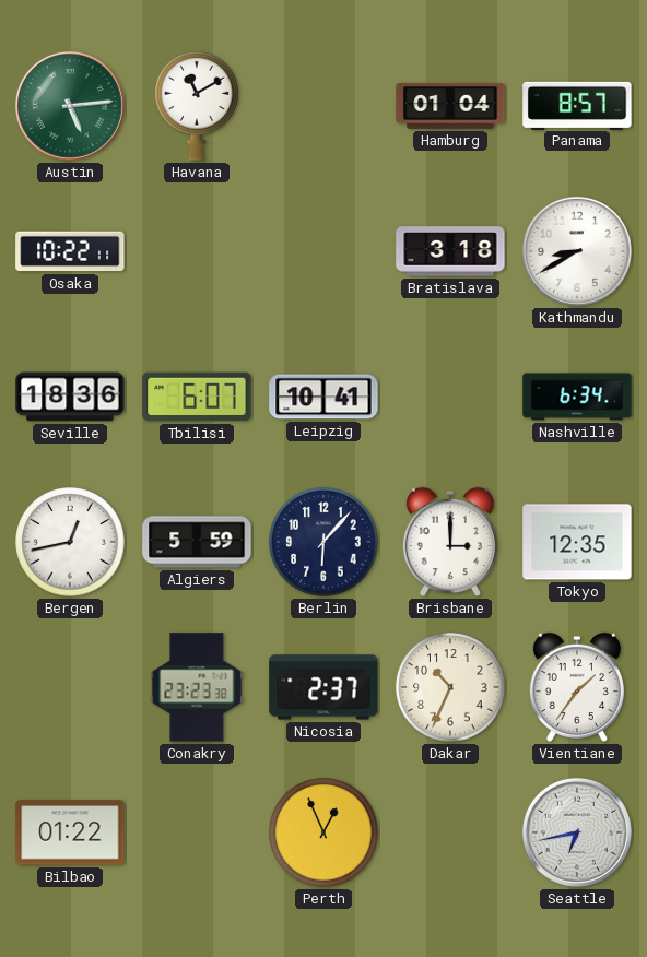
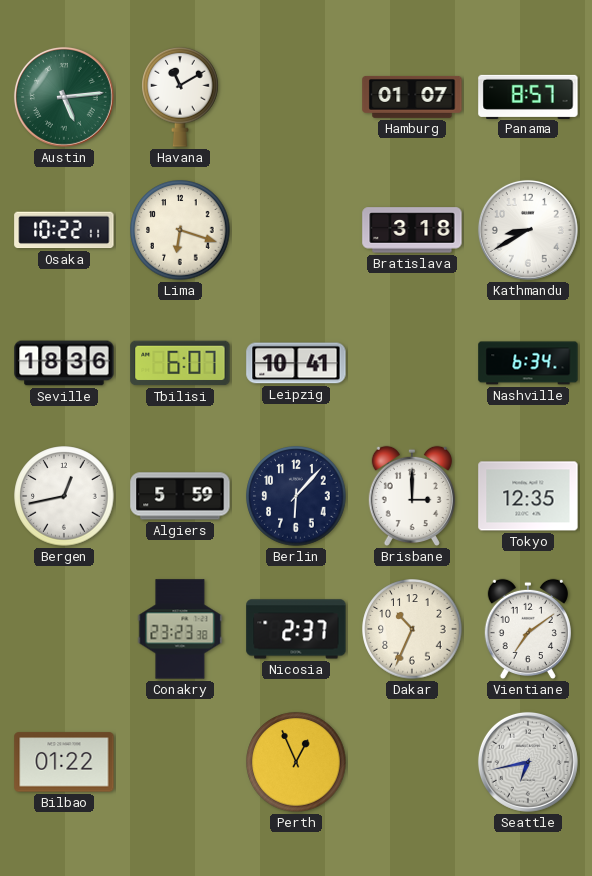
Hamburg: 01:04 -> 01:07
Lima: none -> 6:18
Vientiane: 1:36 -> 7:09
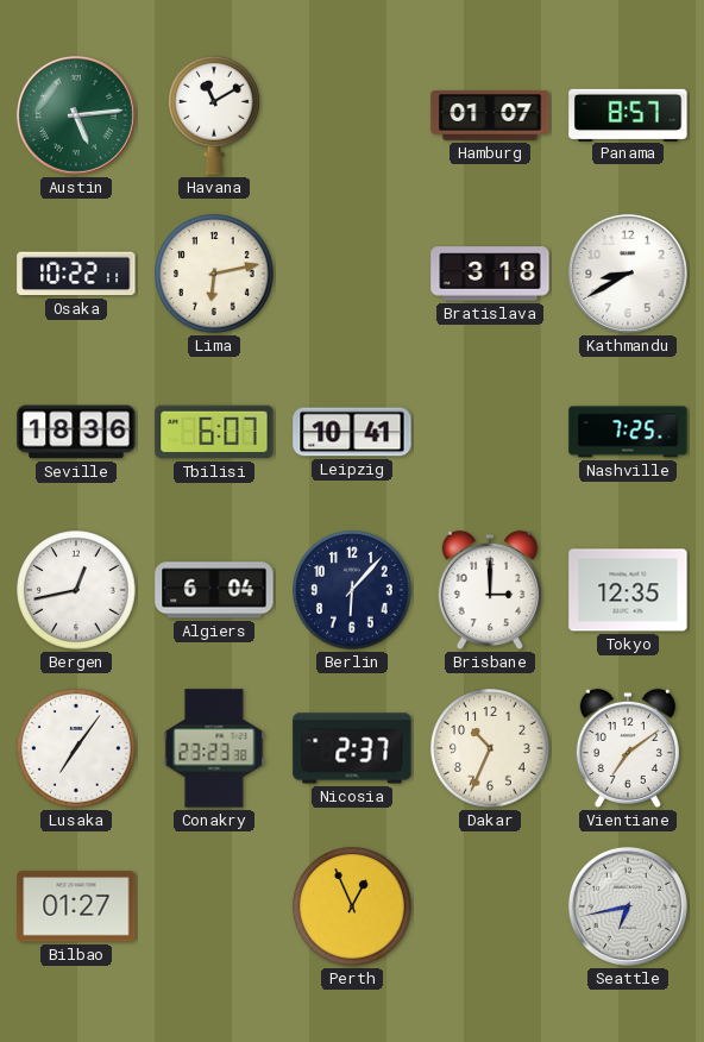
Lima: 6:18 -> 6:13
Nashville: 6:34 -> 7:25
Algiers: 5:59 -> 6:04
Lusaka: none -> 7:06
Bilbao: 01:22 -> 01:27
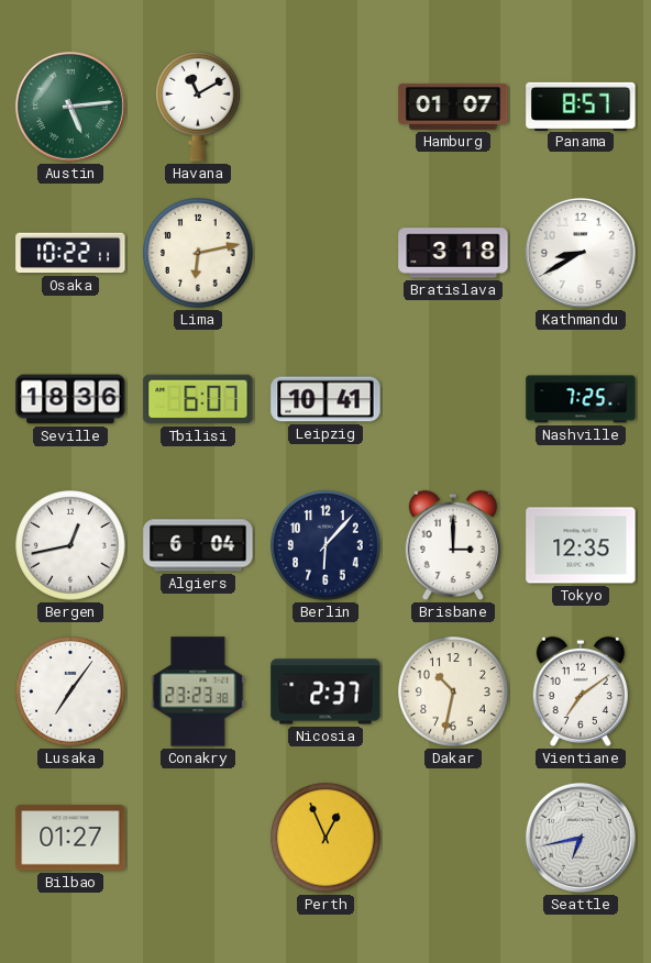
Dakar: 10:34 -> 10:32
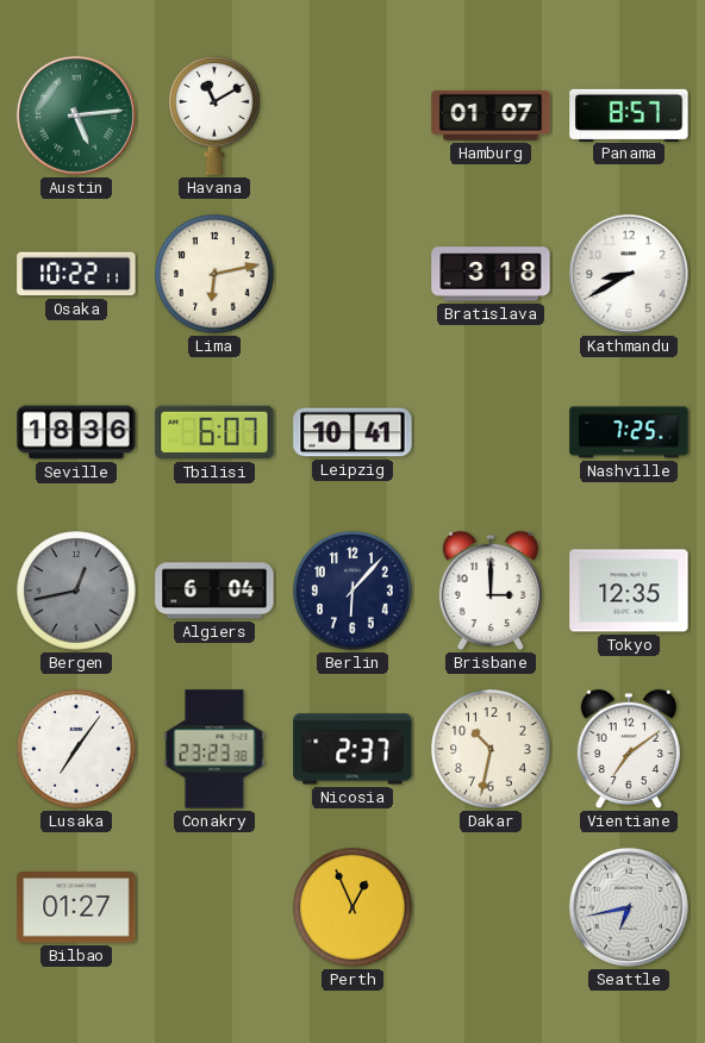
Bergen dial: white -> grey
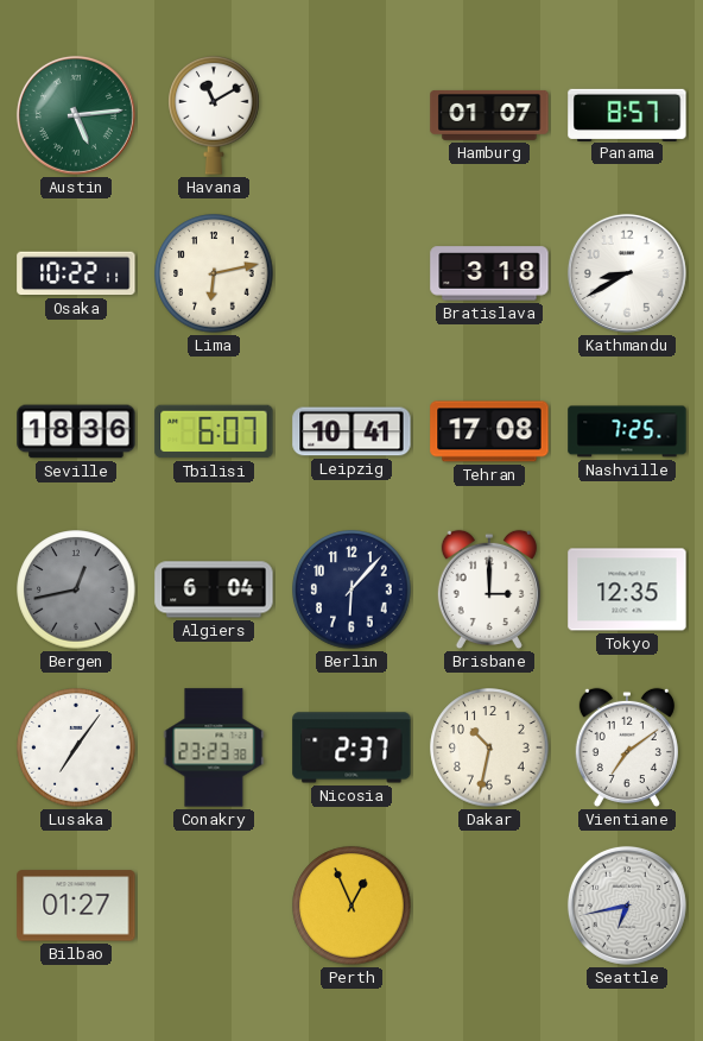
Tehran: none -> 17:08
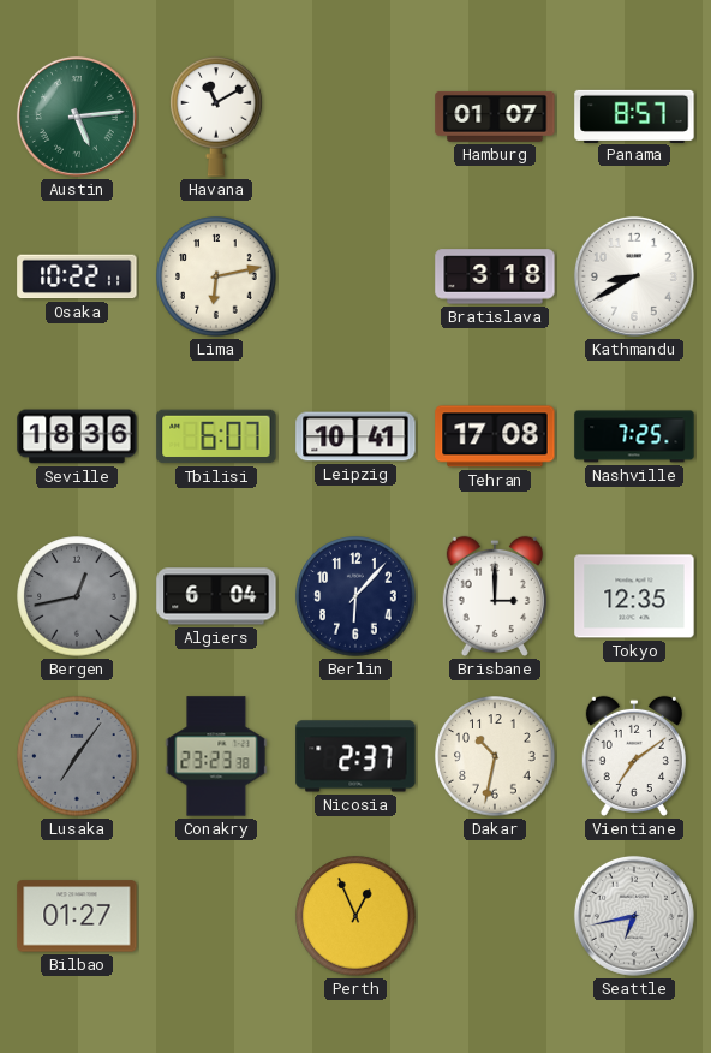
Lusaka dial: white -> grey
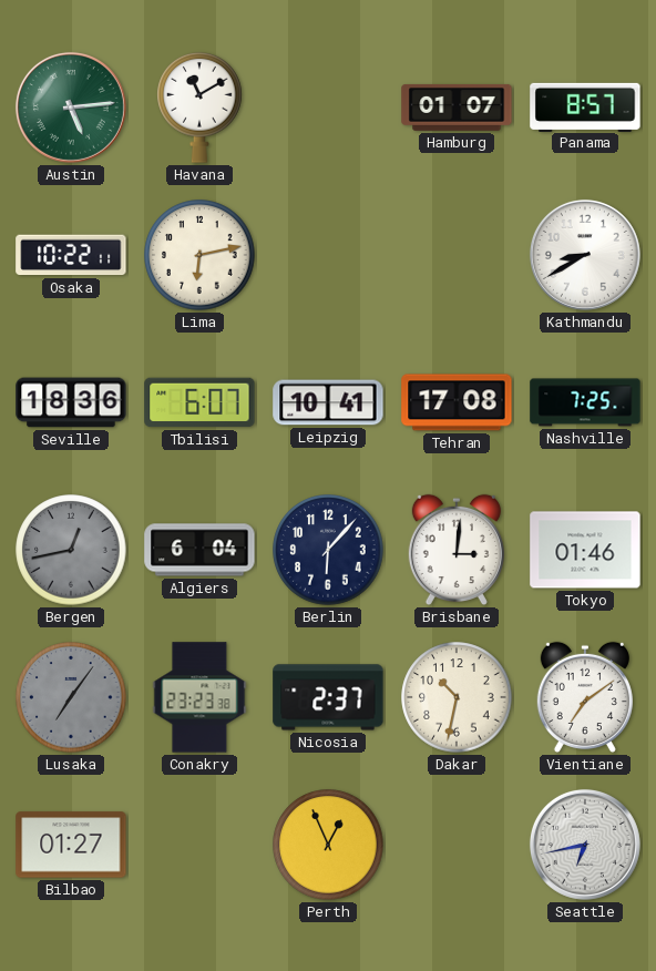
Bratislava: 3:18 -> none
Brisbane: 3:00 -> 3:01
Tokyo: 12:35 -> 01:46
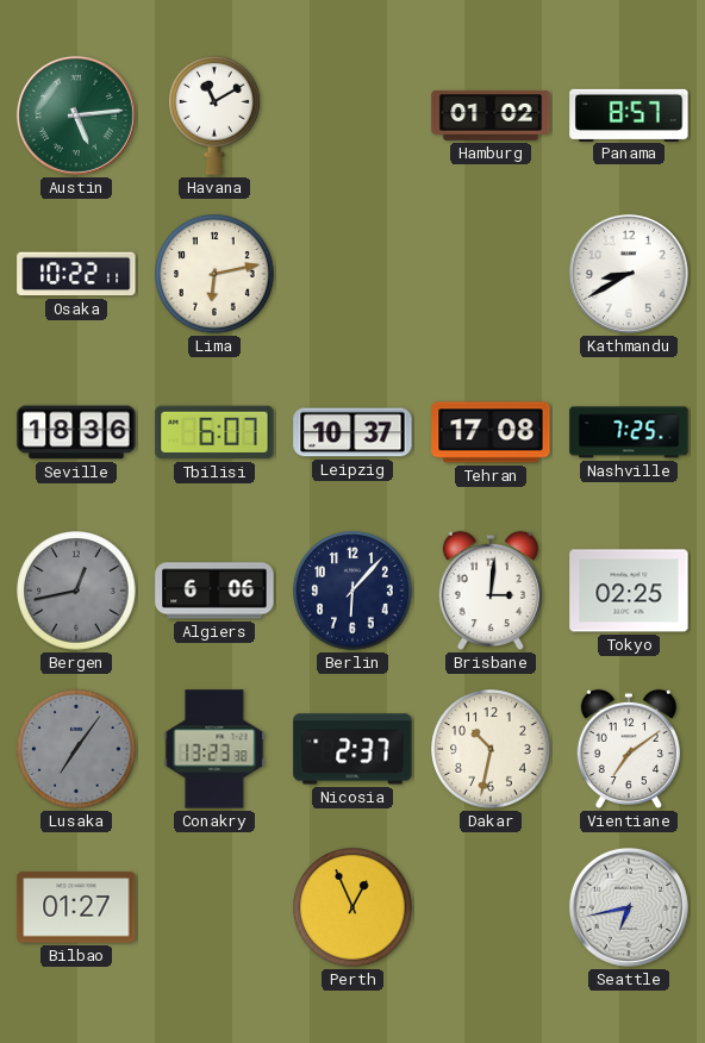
Hamburg: 01:07 -> 01:02
Leipzig: 10:41 -> 10:37
Algiers: 6:04 -> 6:06
Tokyo: 01:46 -> 02:25
Conakry: 23:23 -> 13:23
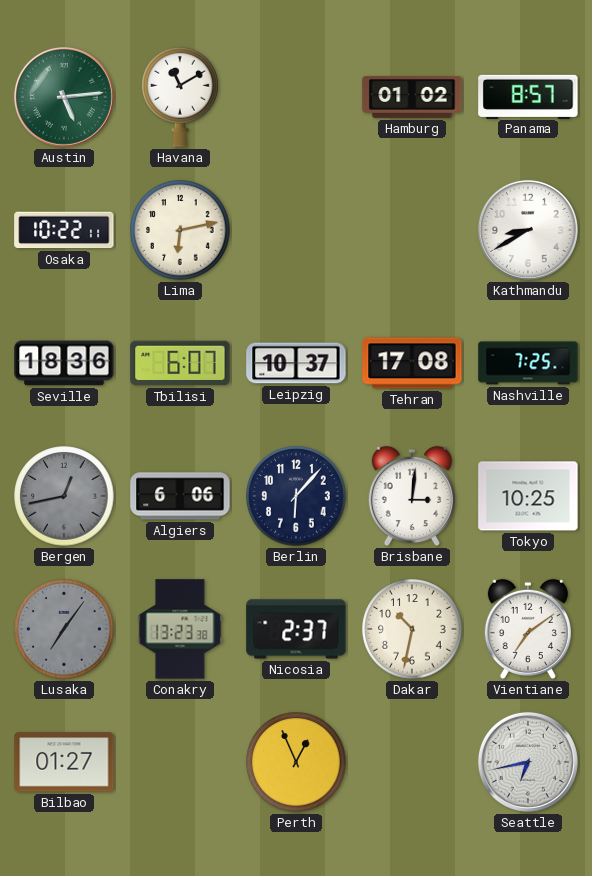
Tokyo: 02:25 -> 10:25
